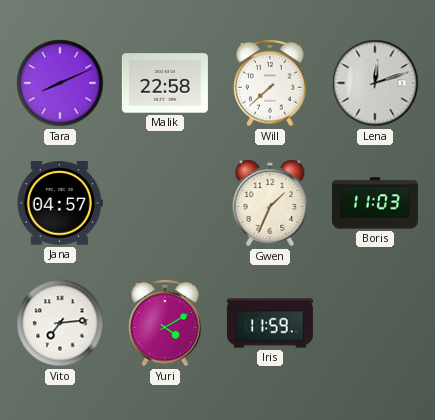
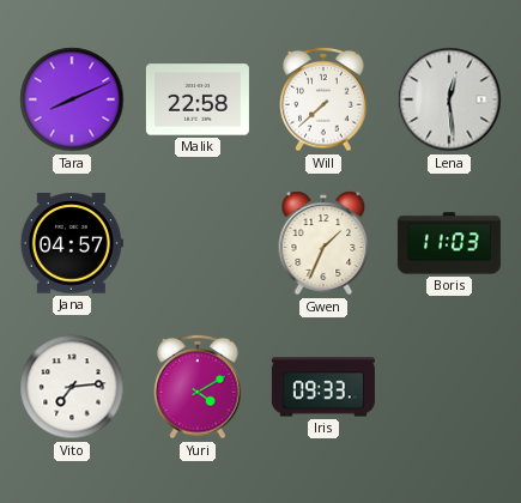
Lena: 12:12 -> 12:29
Iris: 11:59 -> 09:33
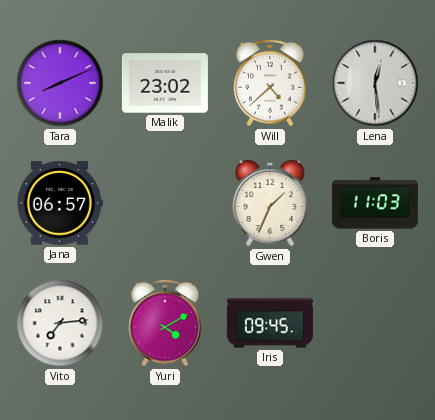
Malik: 22:58 -> 23:02
Will: 7:38 -> 4:38
Jana: 04:57 -> 06:57
Iris: 09:33 -> 09:45
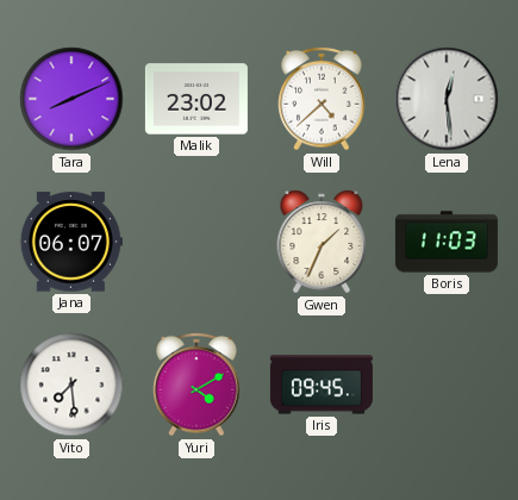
Jana: 06:57 -> 06:07
Vito: 7:14 -> 7:29
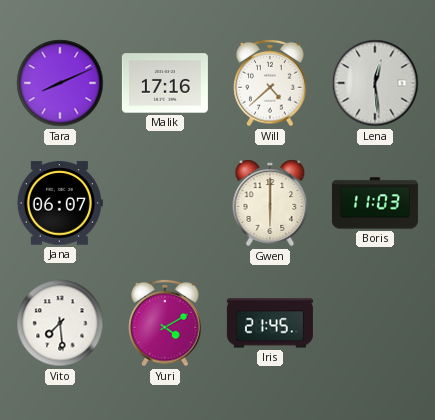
Malik: 23:02 -> 17:16
Gwen: 1:34 -> 6:00
Iris: 09:45 -> 21:45
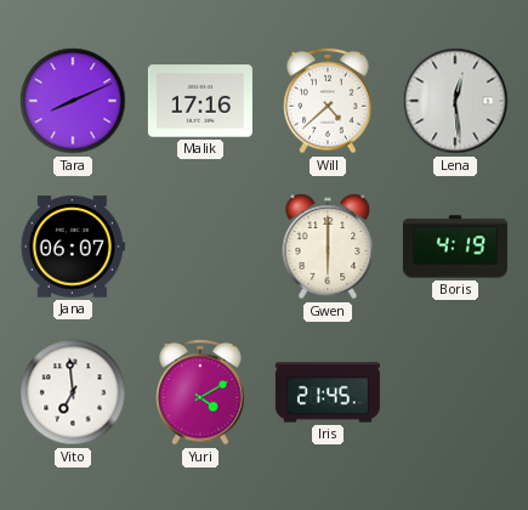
Boris: 11:03 -> 4:19
Vito: 7:29 -> 6:59
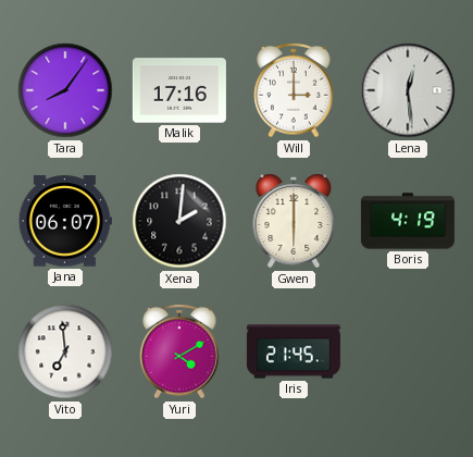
Tara: 8:11 -> 8:06
Will: 4:38 -> 3:00
Xena: none -> 2:01
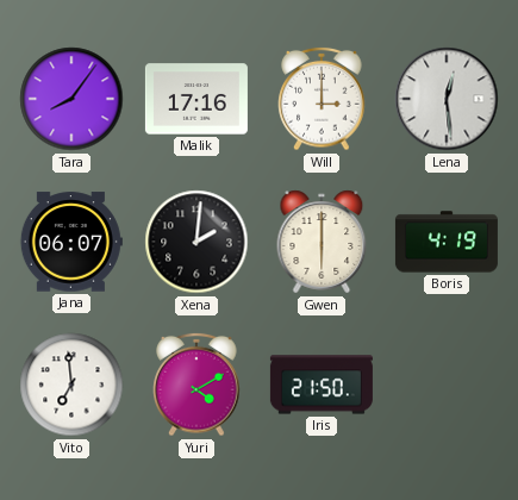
Iris: 21:45 -> 21:50
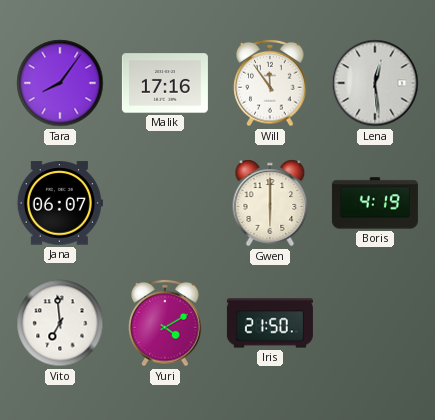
Will: 3:00 -> 11:54
Xena: 2:01 -> none
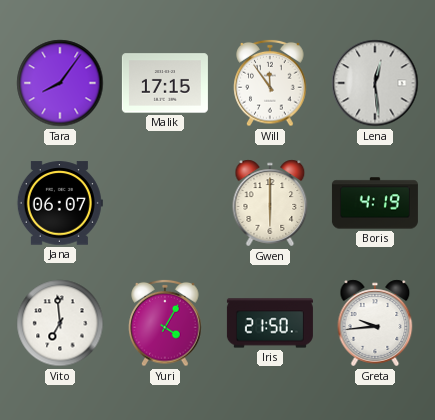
Malik: 17:16 -> 17:15
Yuri: 4:10 -> 4:05
Greta: none -> 9:44
